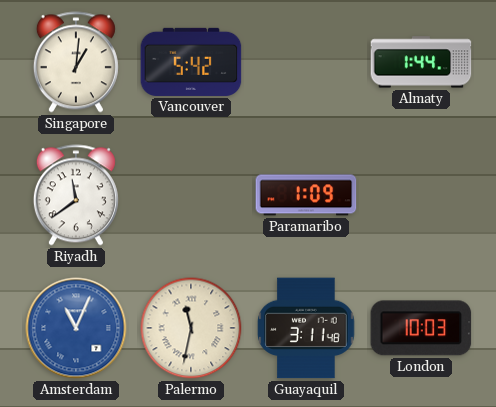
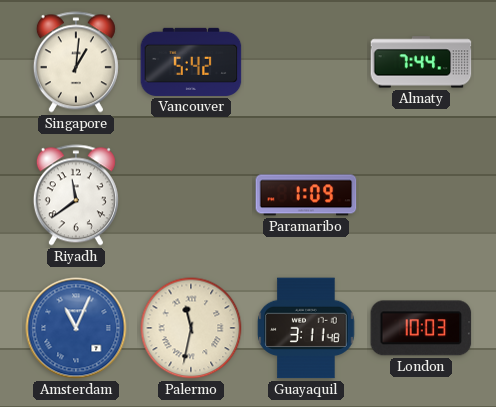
Almaty: 1:44 -> 7:44
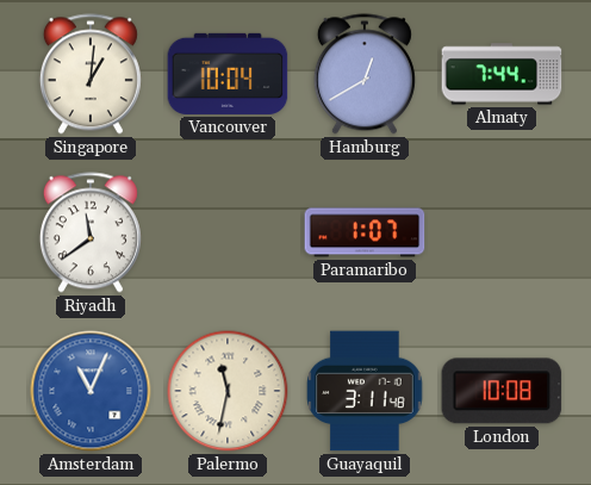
Vancouver: 5:42 -> 10:04
Hamburg: none -> 12:40
Paramaribo: 1:09 -> 1:07
London: 10:03 -> 10:08
